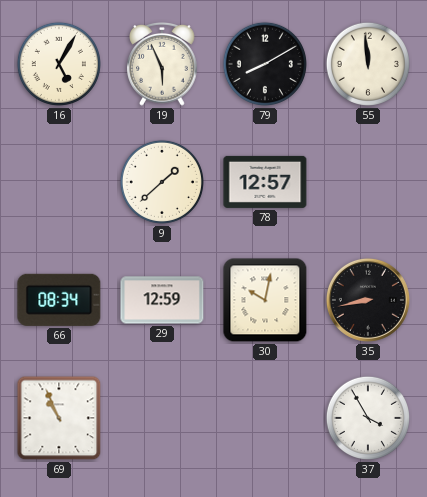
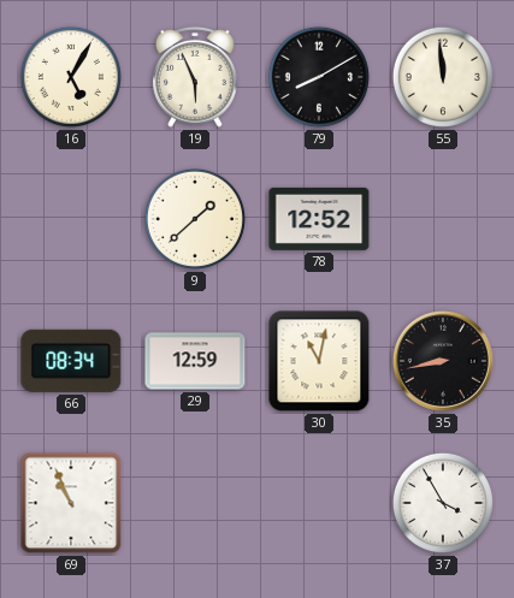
78: 12:57 -> 12:52
30: 10:02 -> 11:02
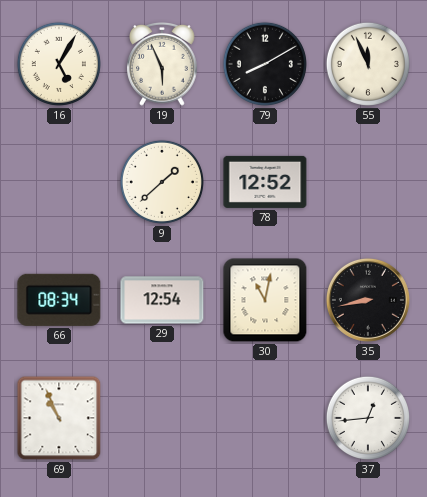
55: 11:59 -> 11:56
29: 12:59 -> 12:54
37: 3:55 -> 12:44
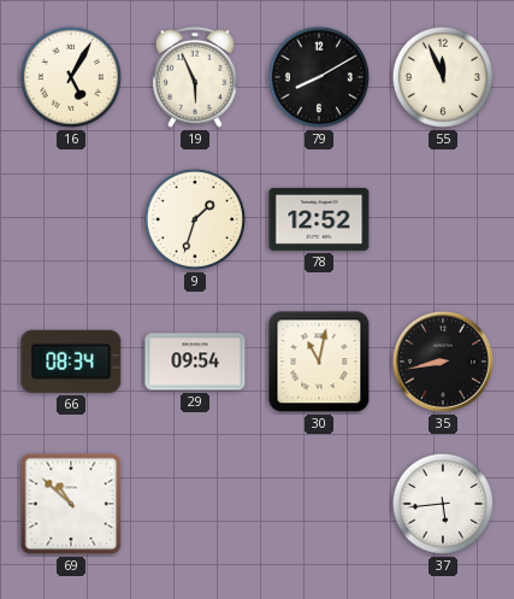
9: 1:38 -> 1:33
29: 12:54 -> 09:54
69: 10:56 -> 10:52
37: 12:44 -> 5:44
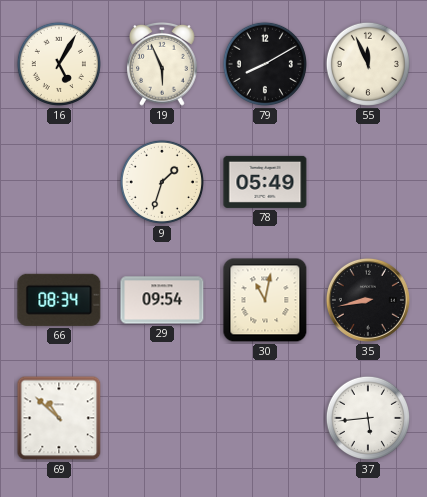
78: 12:52 -> 05:49
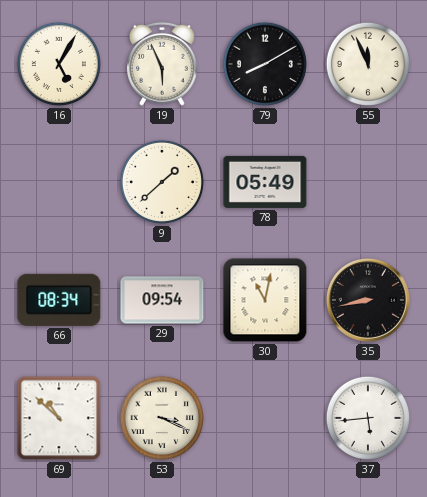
9: 1:33 -> 1:38
53: none -> 3:19
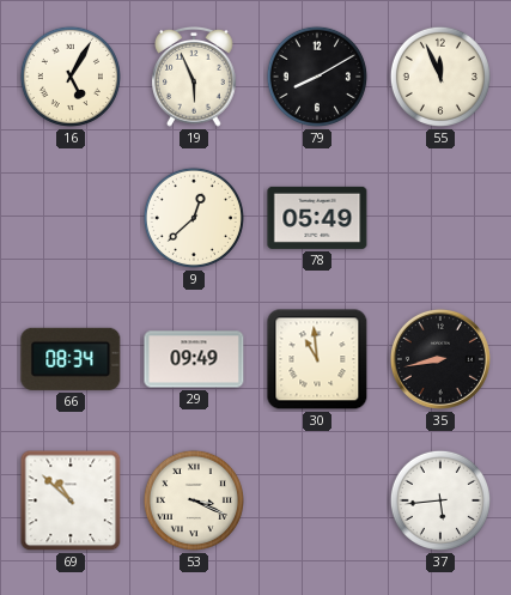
9: 1:38 -> 12:38
29: 09:54 -> 09:49
30: 11:02 -> 10:59
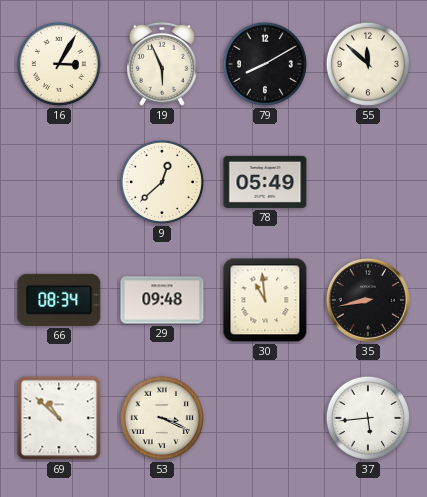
16: 5:05 -> 3:05
55: 11:56 -> 11:52
29: 09:49 -> 09:48
